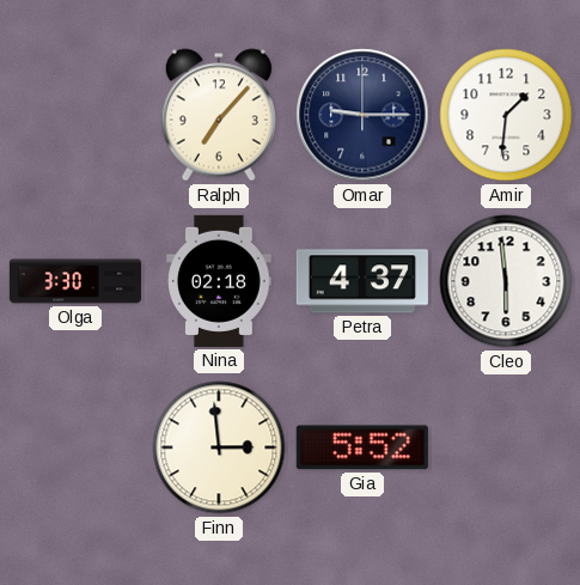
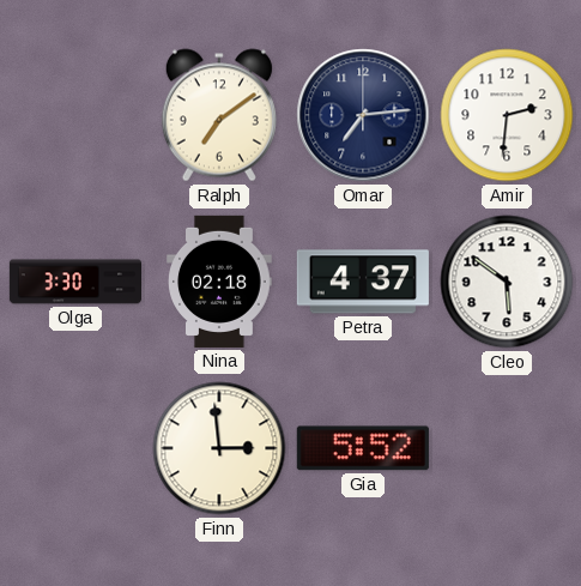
Ralph: 7:07 -> 7:09
Omar: 9:15 -> 7:14
Amir: 1:31 -> 2:31
Cleo: 5:59 -> 5:51
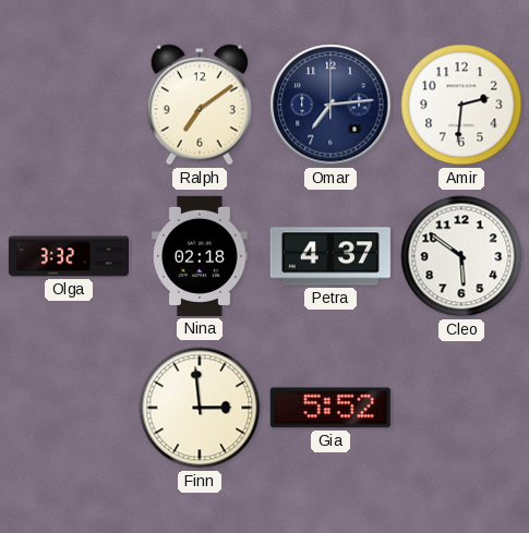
Olga: 3:30 -> 3:32
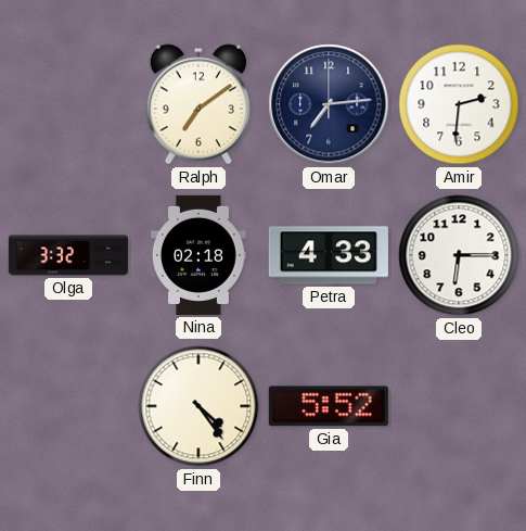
Petra: 4:37 -> 4:33
Cleo: 5:51 -> 6:15
Finn: 2:59 -> 4:24
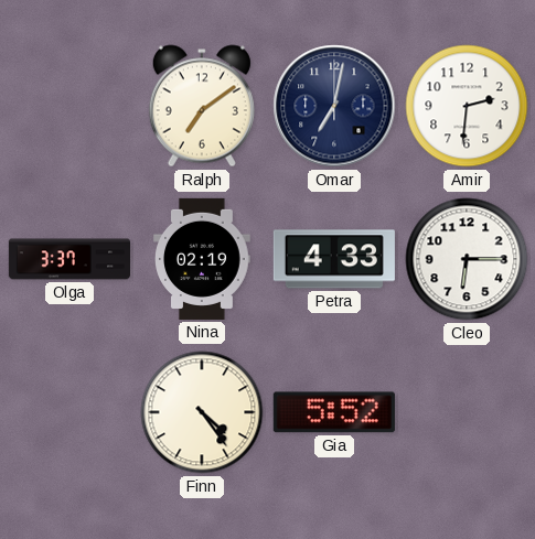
Omar: 7:14 -> 7:02
Olga: 3:32 -> 3:37
Nina: 02:18 -> 02:19
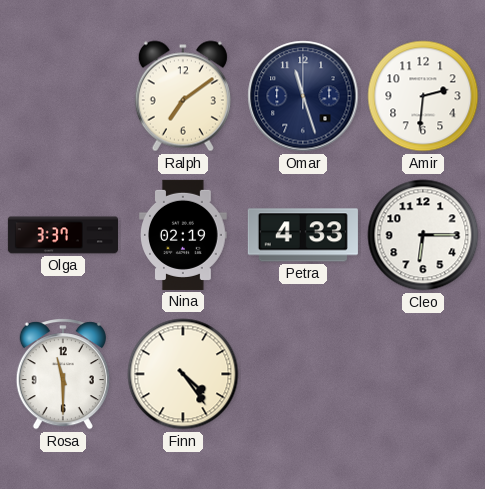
Omar: 7:02 -> 11:27
Rosa: none -> 11:30
Gia: 5:52 -> none
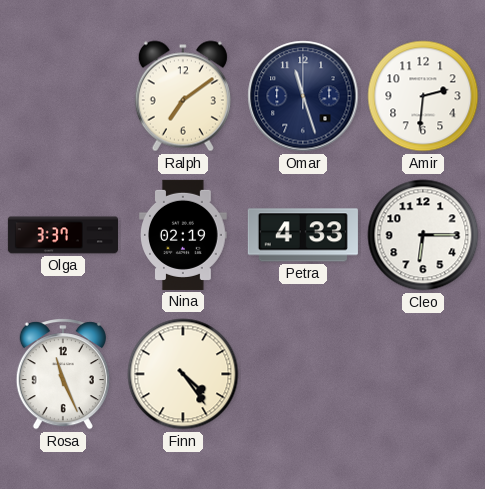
Rosa: 11:30 -> 11:26
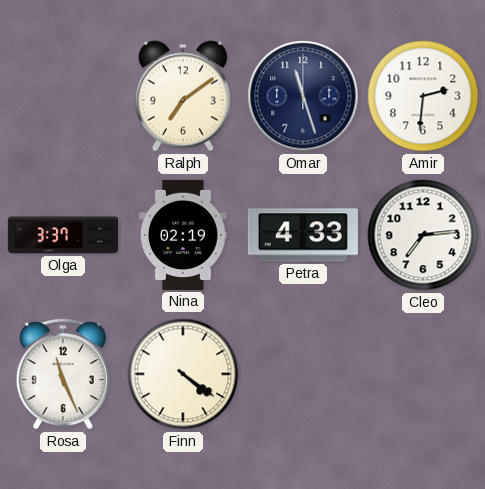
Cleo: 6:15 -> 7:14
Finn: 4:24 -> 4:21
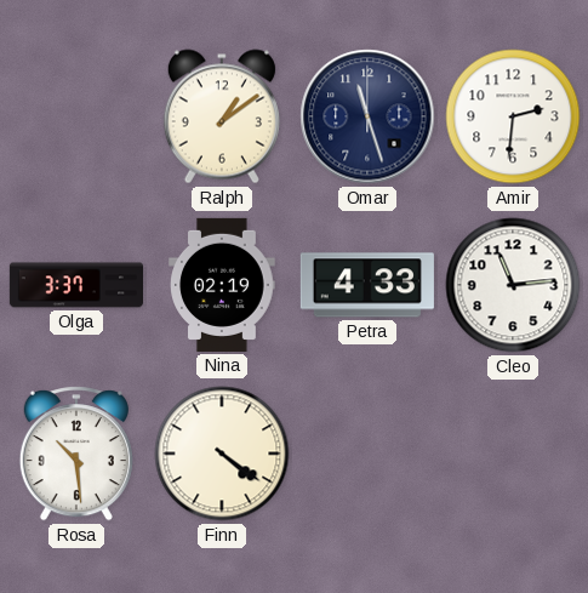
Ralph: 7:09 -> 1:09
Cleo: 7:14 -> 11:14
Rosa: 11:26 -> 10:29
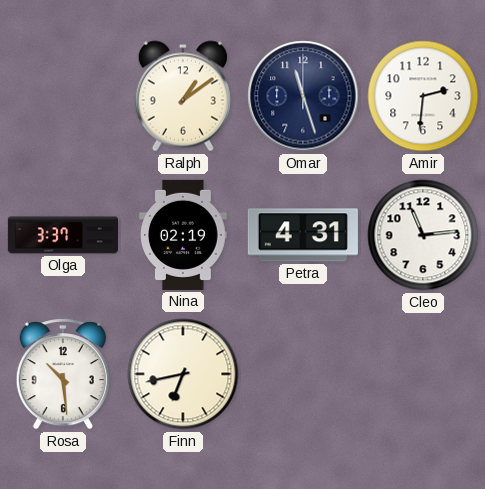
Petra: 4:33 -> 4:31
Finn: 4:21 -> 6:43
